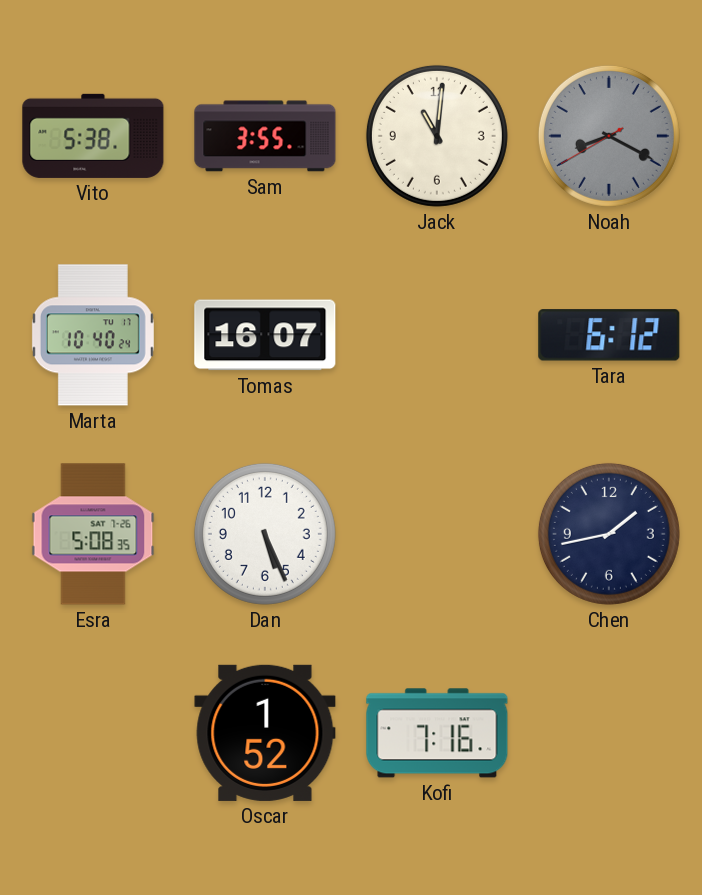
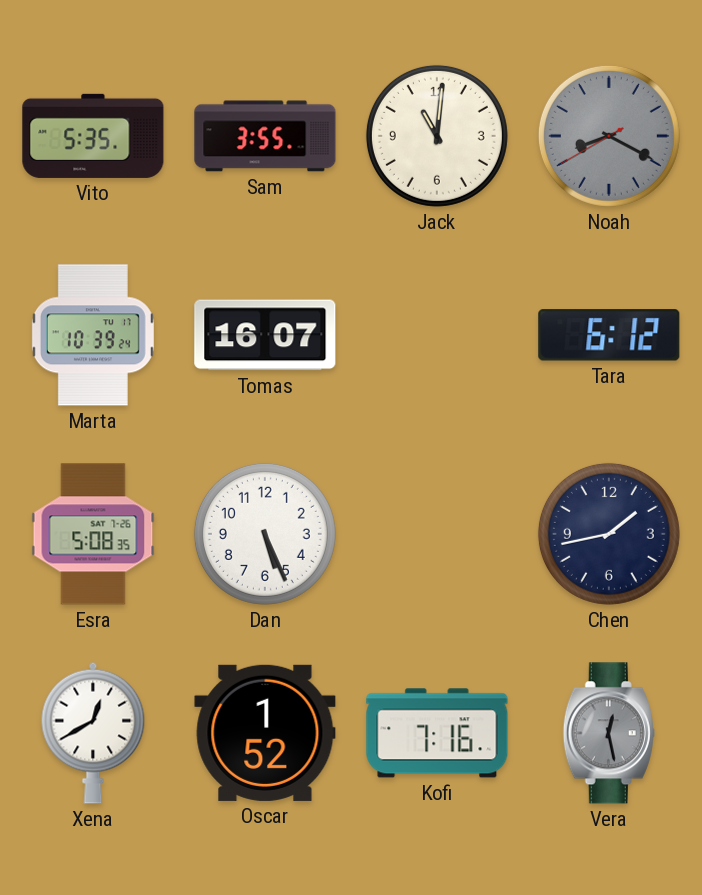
Vito: 5:38 -> 5:35
Marta: 10:40 -> 10:39
Xena: none -> 12:40
Vera: none -> 12:28
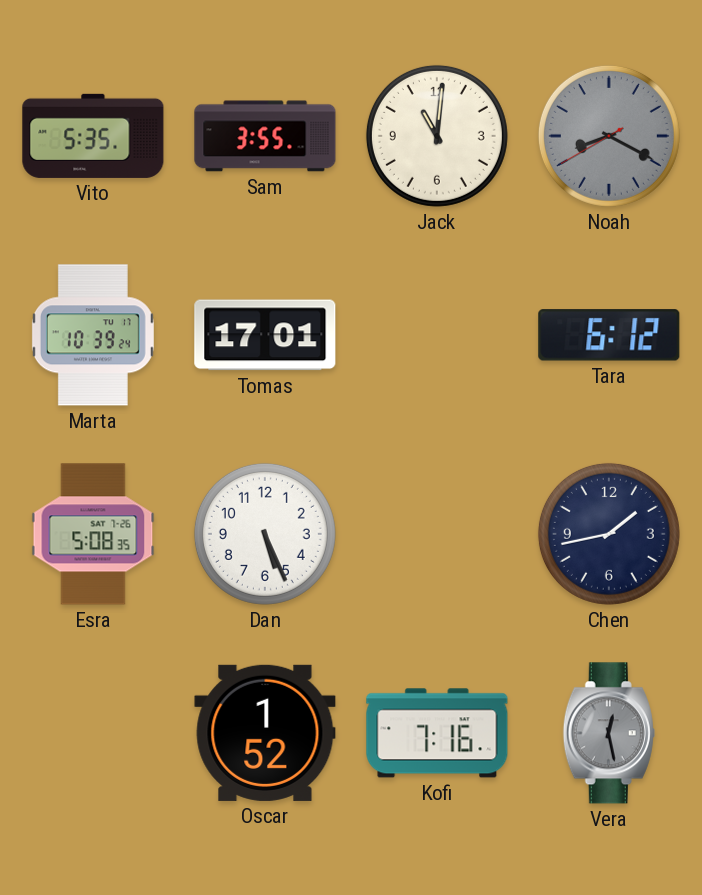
Tomas: 16:07 -> 17:01
Xena: 12:40 -> none
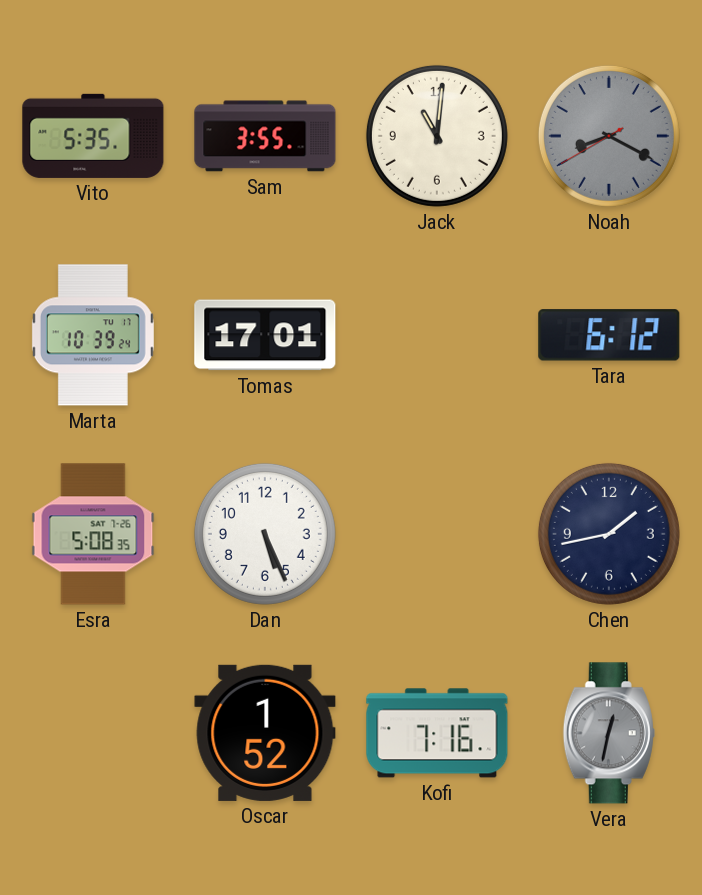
Vera: 12:28 -> 12:32
